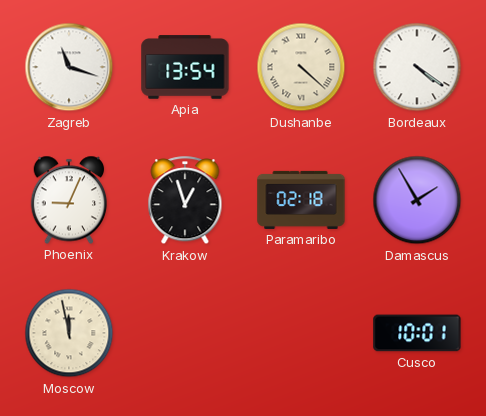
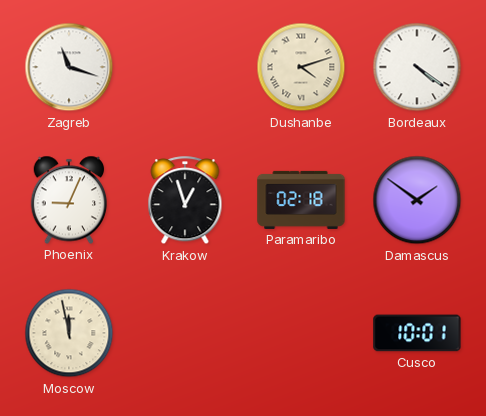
Apia: 13:54 -> none
Dushanbe: 4:22 -> 4:12
Damascus: 1:55 -> 1:51
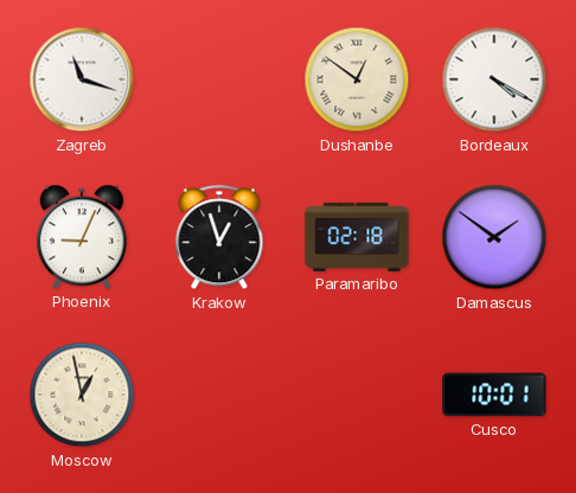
Dushanbe: 4:12 -> 12:51
Bordeaux: 4:21 -> 4:20
Moscow: 11:58 -> 12:58
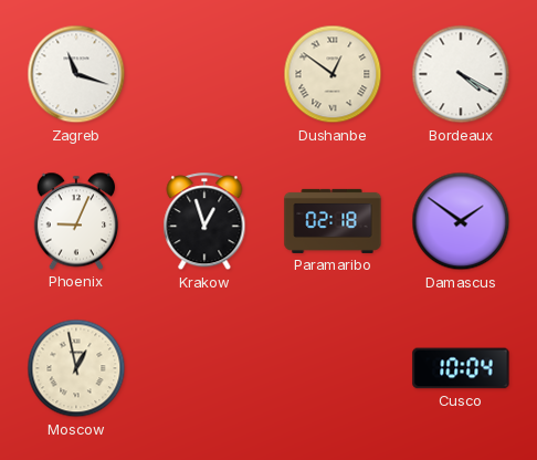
Cusco: 10:01 -> 10:04
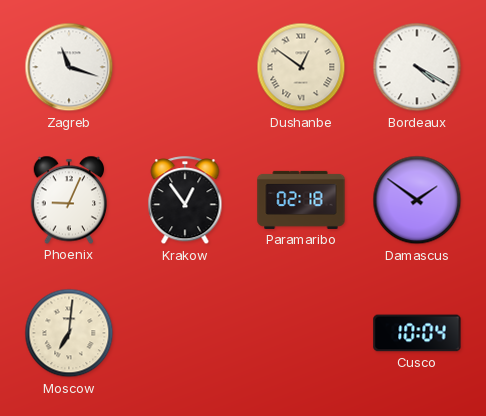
Krakow: 12:57 -> 12:54
Moscow: 12:58 -> 7:01
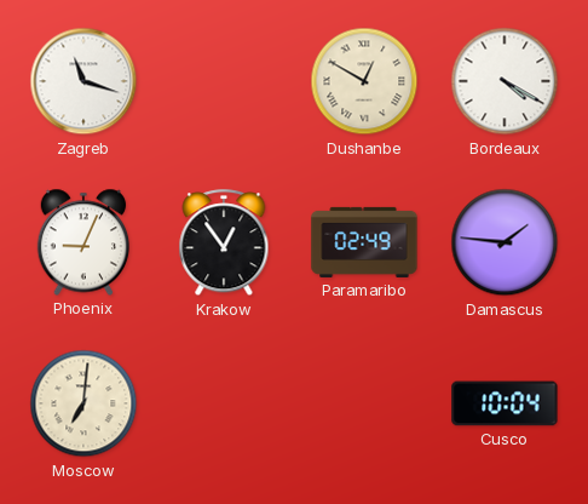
Dushanbe: 12:51 -> 12:50
Paramaribo: 02:18 -> 02:49
Damascus: 1:51 -> 1:46
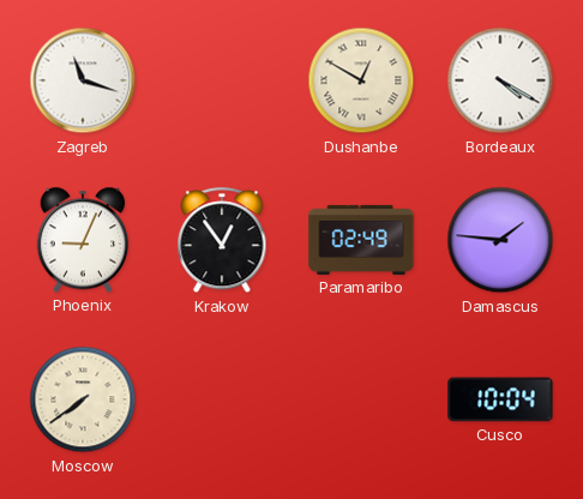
Moscow: 7:01 -> 7:39
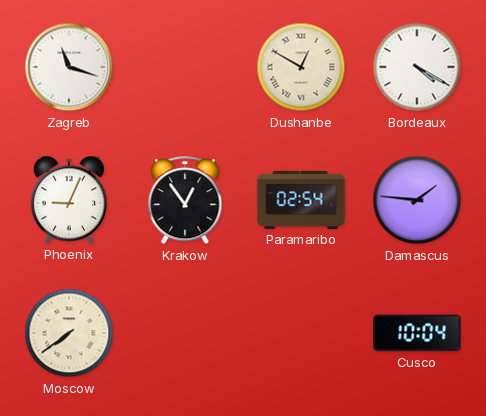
Paramaribo: 02:49 -> 02:54
